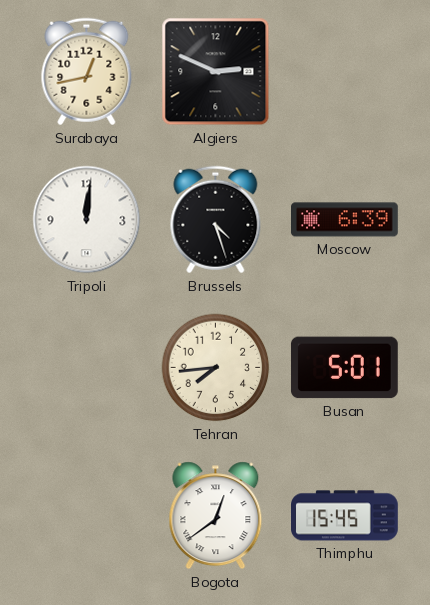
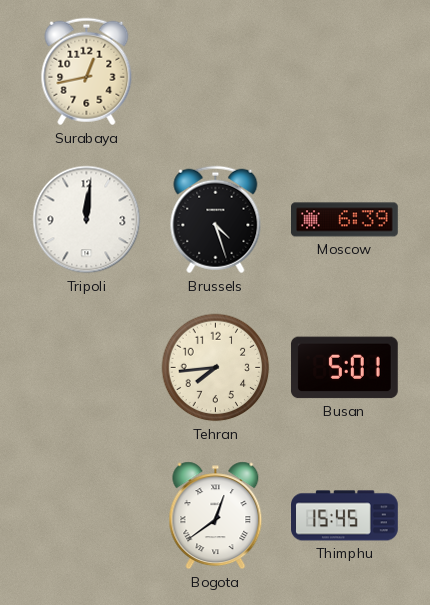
Algiers: 2:49 -> none
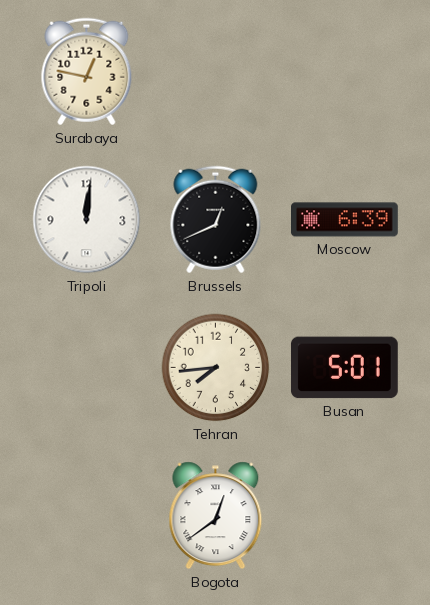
Surabaya: 12:43 -> 12:47
Brussels: 4:27 -> 12:41
Thimphu: 15:45 -> none
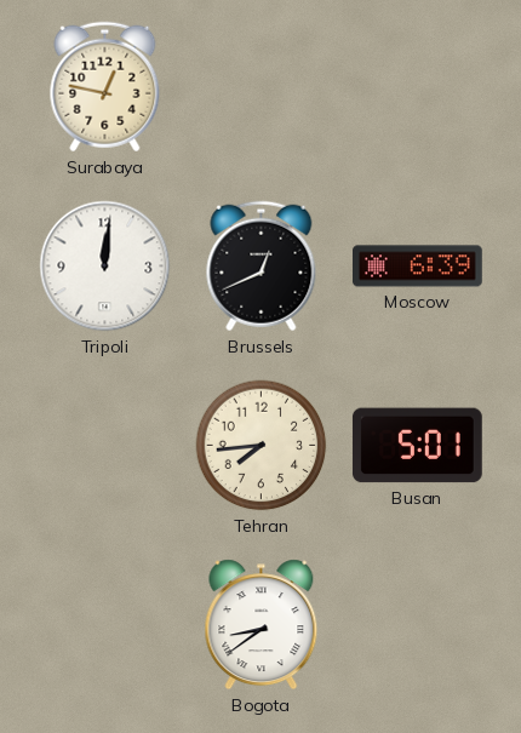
Bogota: 12:39 -> 8:39
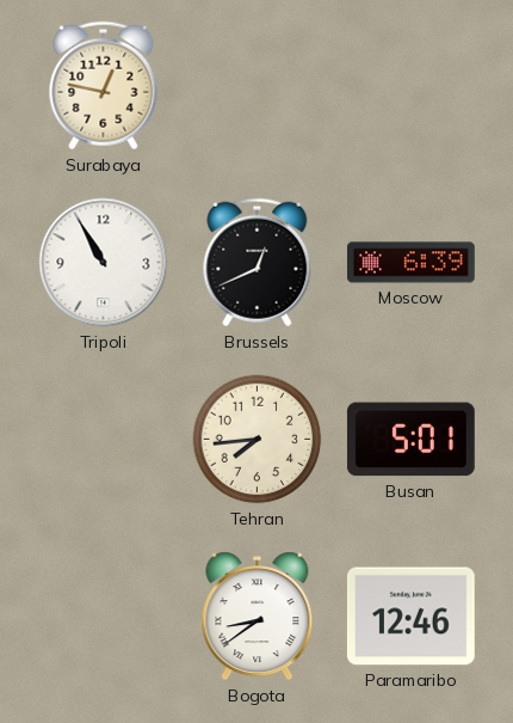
Tripoli: 12:01 -> 10:55
Paramaribo: none -> 12:46
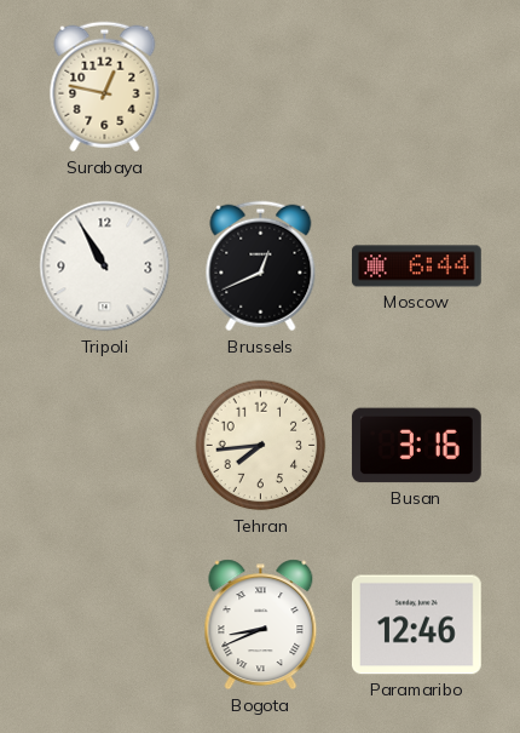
Moscow: 6:39 -> 6:44
Busan: 5:01 -> 3:16
Bogota: 8:39 -> 8:41
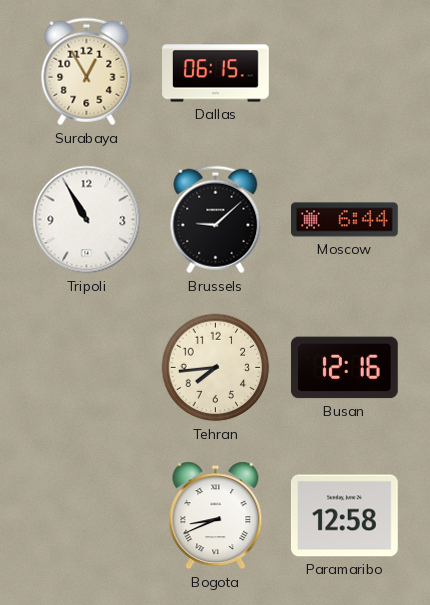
Surabaya: 12:47 -> 12:55
Dallas: none -> 06:15
Brussels: 12:41 -> 9:08
Busan: 3:16 -> 12:16
Paramaribo: 12:46 -> 12:58
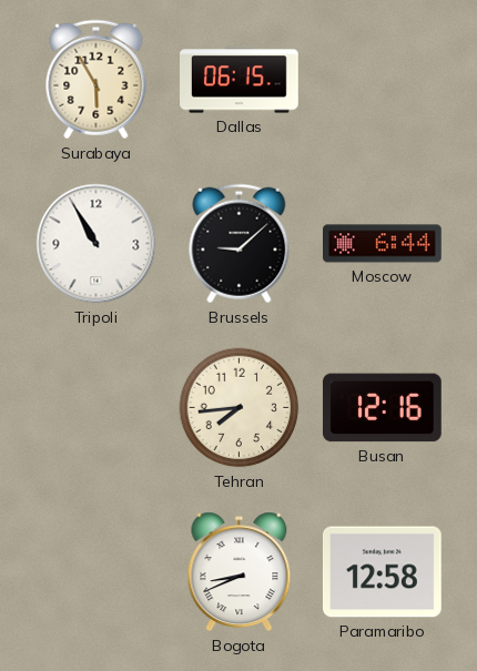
Surabaya: 12:55 -> 5:55
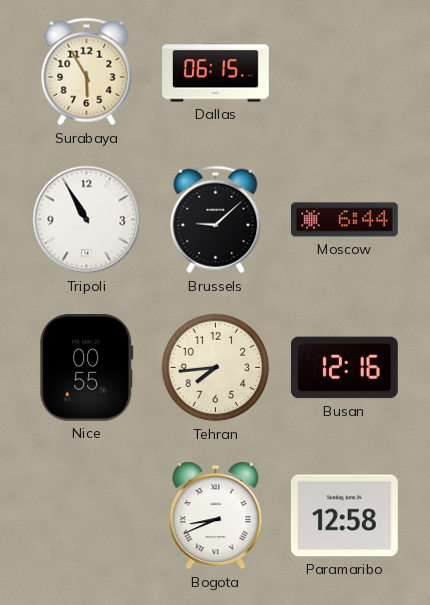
Nice: none -> 00:55
